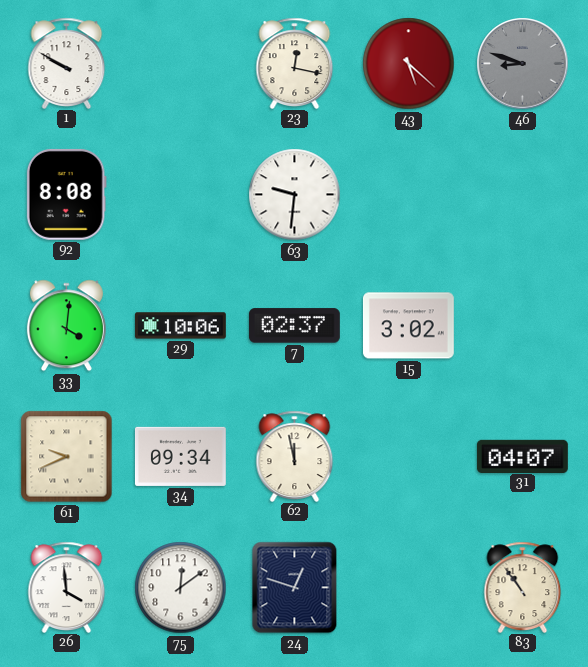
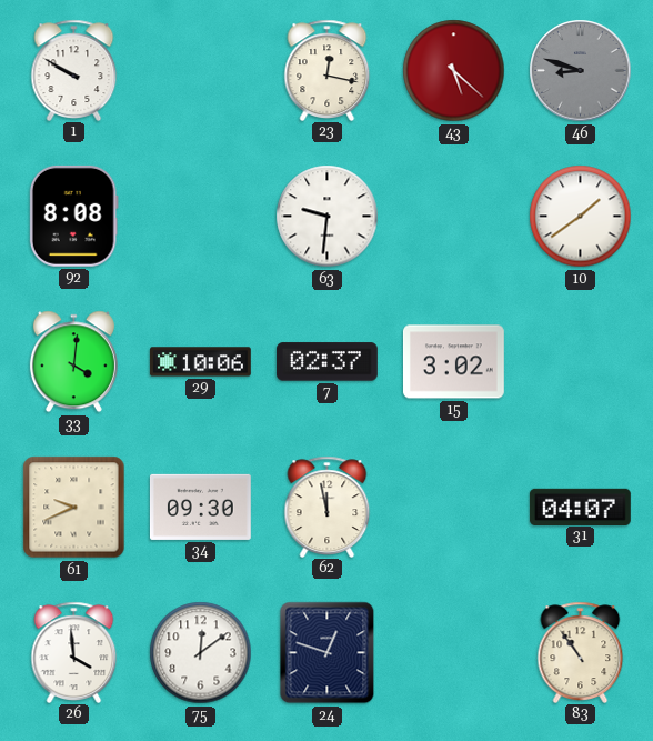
10: none -> 1:39
34: 09:34 -> 09:30
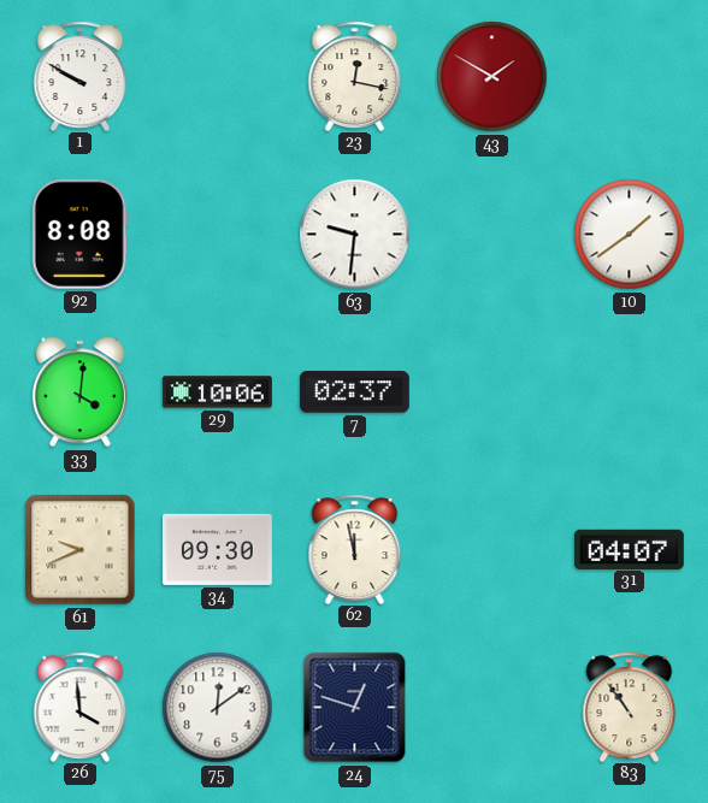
43: 5:22 -> 1:50
46: 8:48 -> none
15: 3:02 -> none
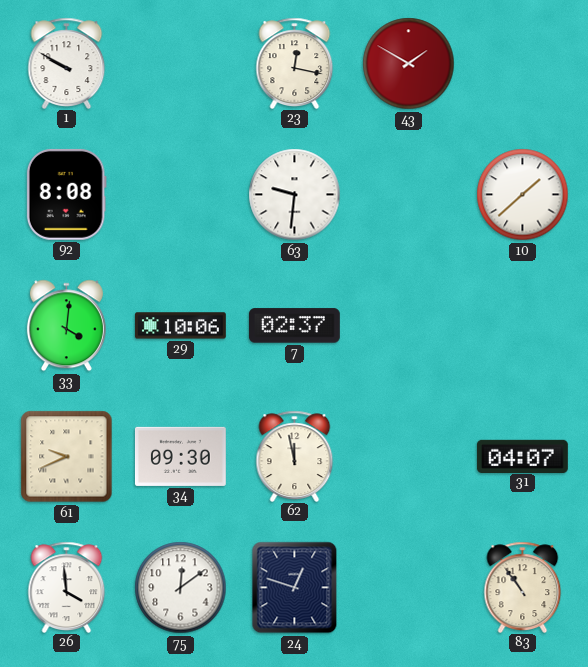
10: 1:39 -> 1:38
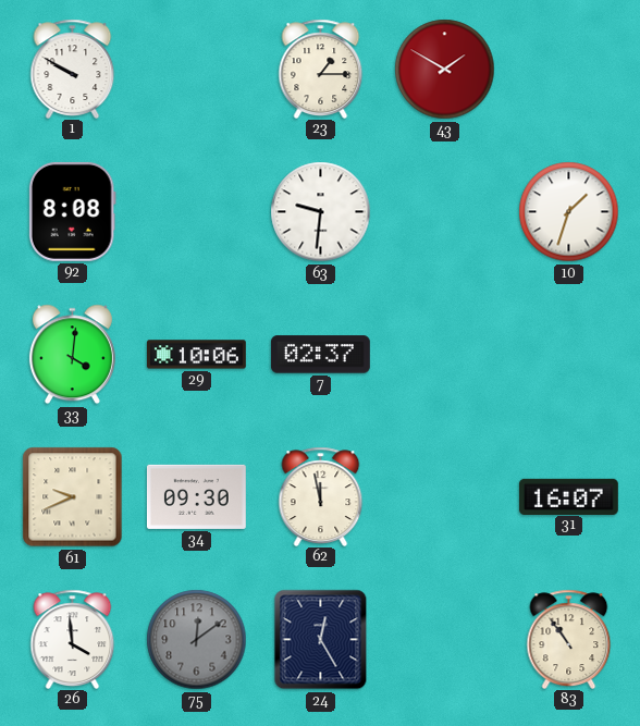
23: 12:17 -> 1:15
10: 1:38 -> 1:33
31: 04:07 -> 16:07
75 dial: white -> grey
24: 12:48 -> 12:25
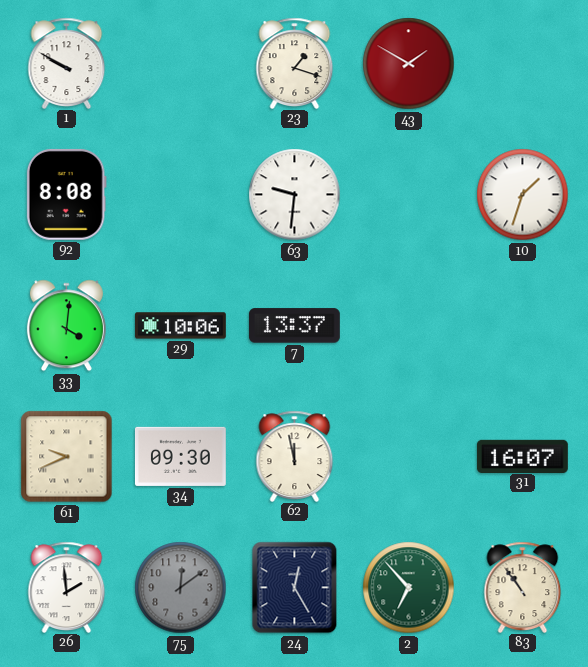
23: 1:15 -> 1:18
7: 02:37 -> 13:37
26: 3:59 -> 1:59
2: none -> 6:53
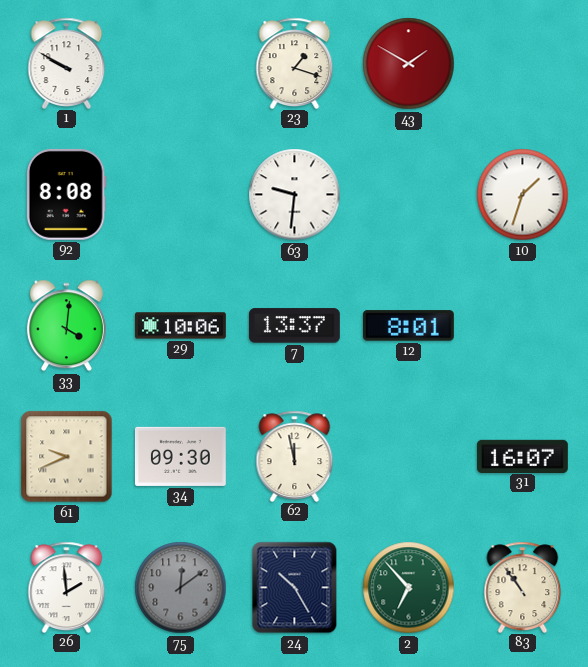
12: none -> 8:01
24: 12:25 -> 10:25
